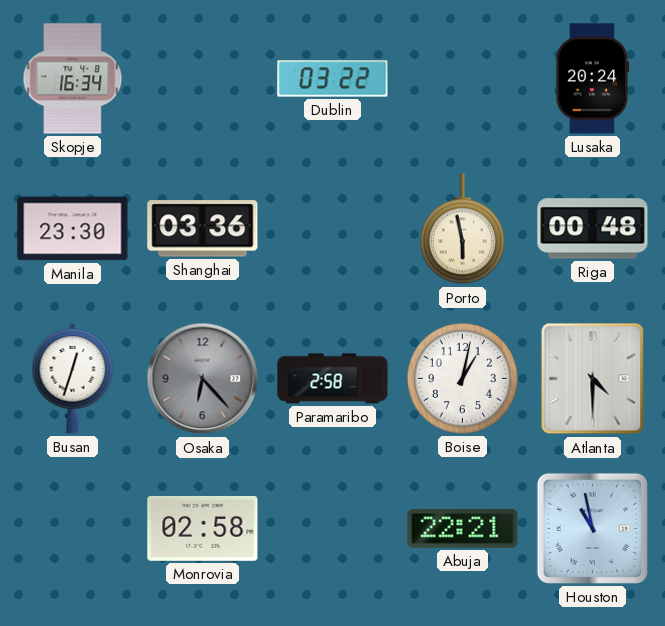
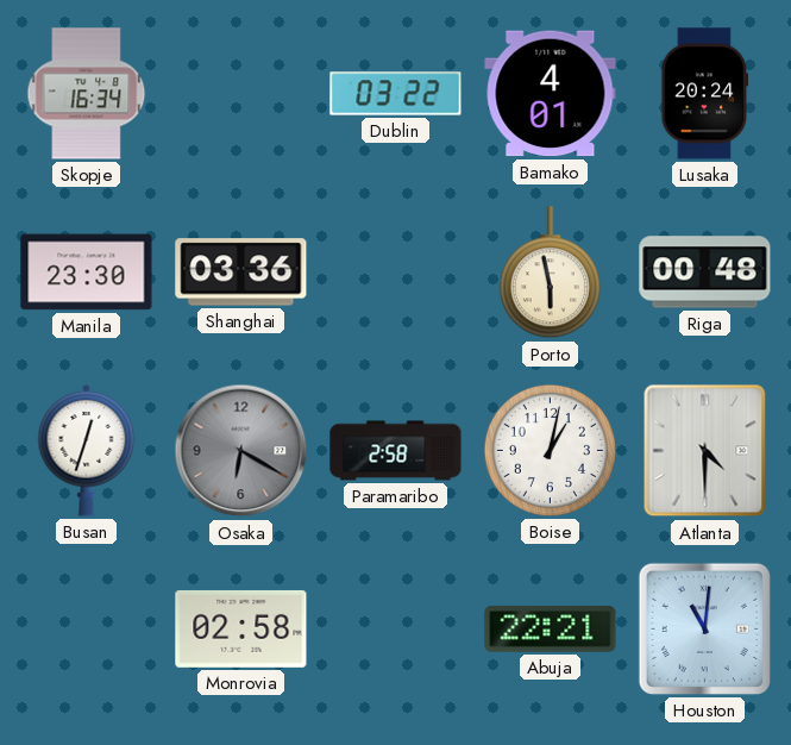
Bamako: none -> 4:01
Osaka: 6:23 -> 6:20
Houston: 10:58 -> 11:01
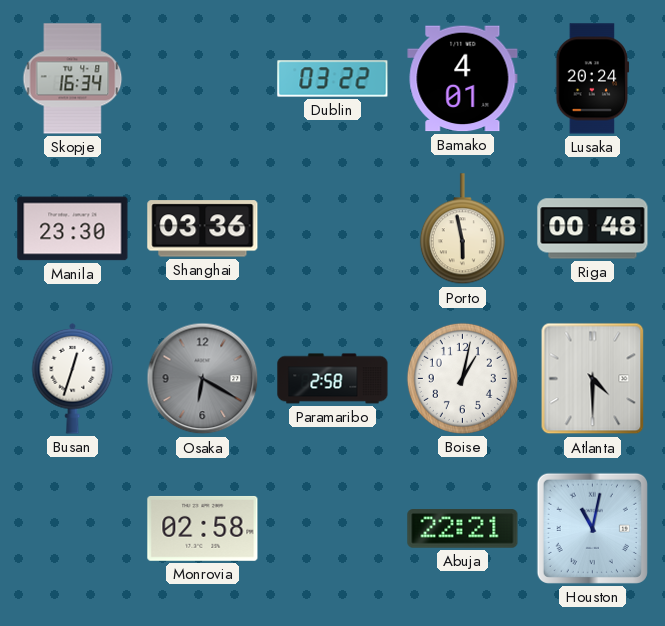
Houston: 11:01 -> 11:02
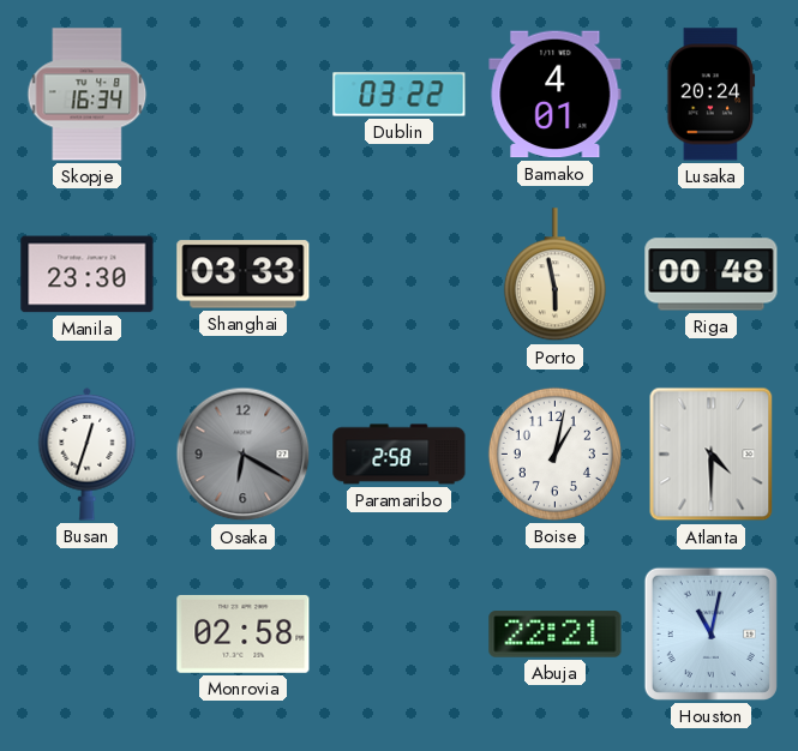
Shanghai: 03:36 -> 03:33
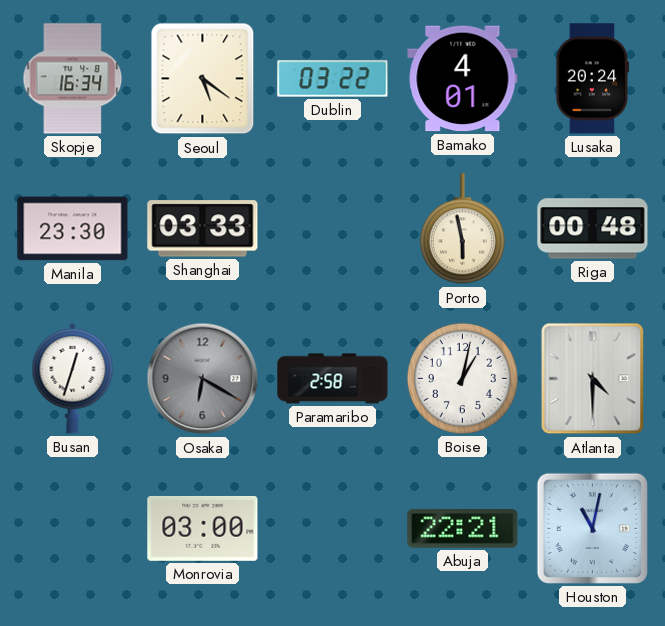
Seoul: none -> 5:21
Monrovia: 02:58 -> 03:00
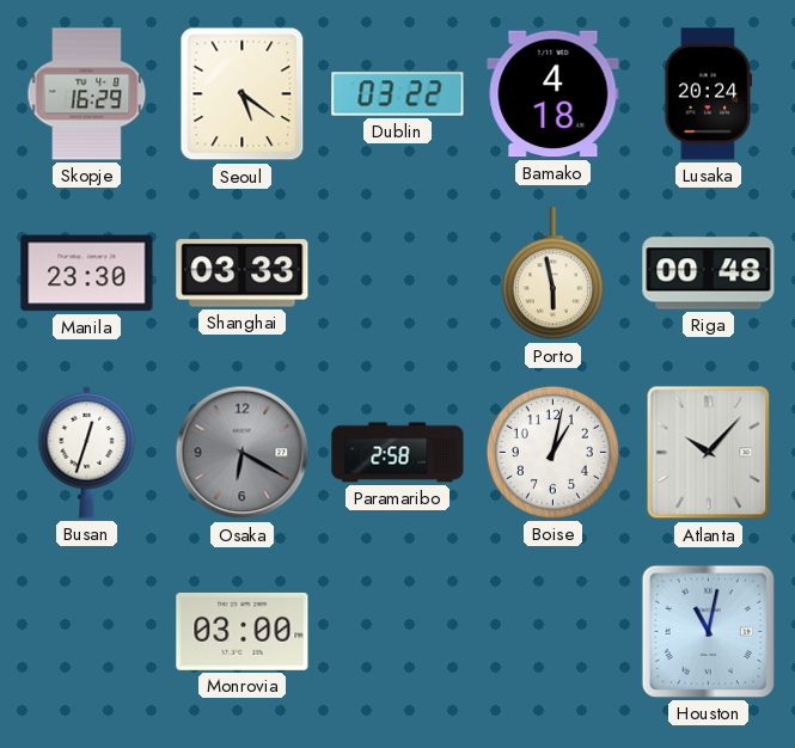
Skopje: 16:34 -> 16:29
Bamako: 4:01 -> 4:18
Atlanta: 4:30 -> 10:07
Abuja: 22:21 -> none
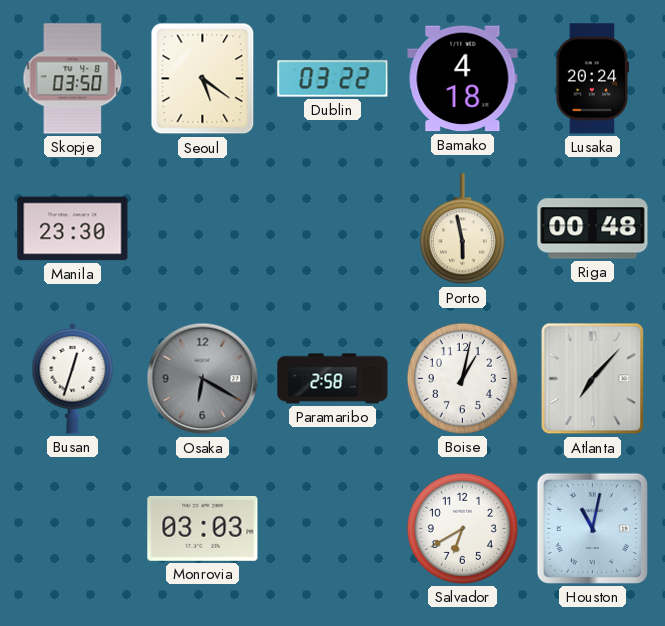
Skopje: 16:29 -> 03:50
Shanghai: 03:33 -> none
Atlanta: 10:07 -> 7:07
Monrovia: 03:00 -> 03:03
Salvador: none -> 6:40
